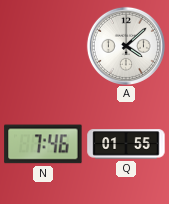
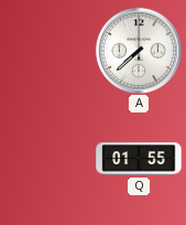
A: 4:08 -> 7:38
N: 7:46 -> none
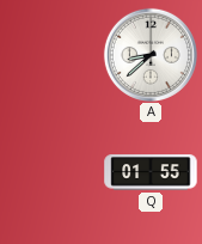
A: 7:38 -> 8:38
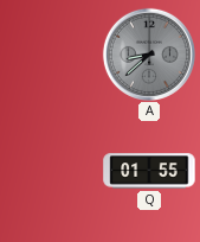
A dial: white -> grey
